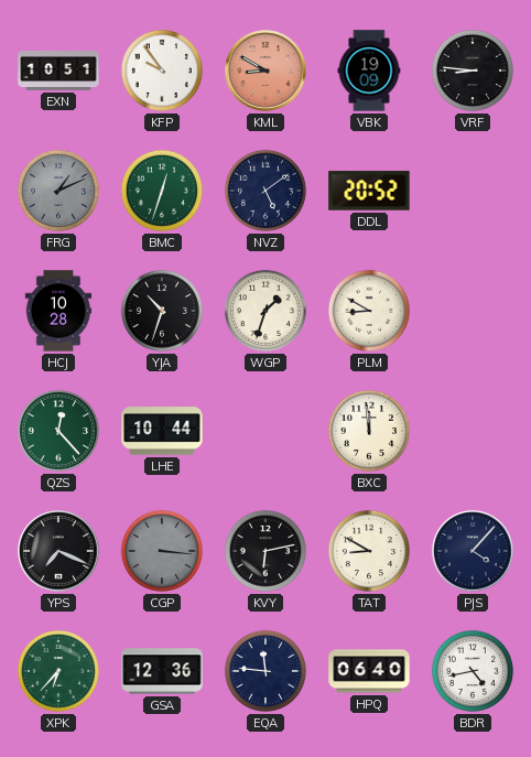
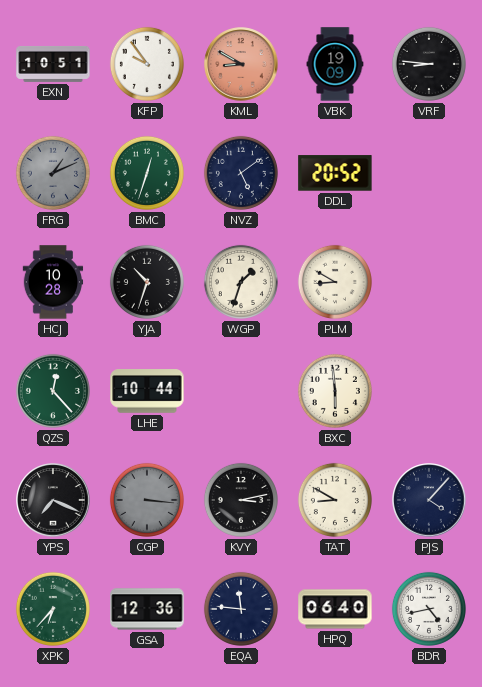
BXC: 11:59 -> 5:59
KVY: 6:13 -> 3:13
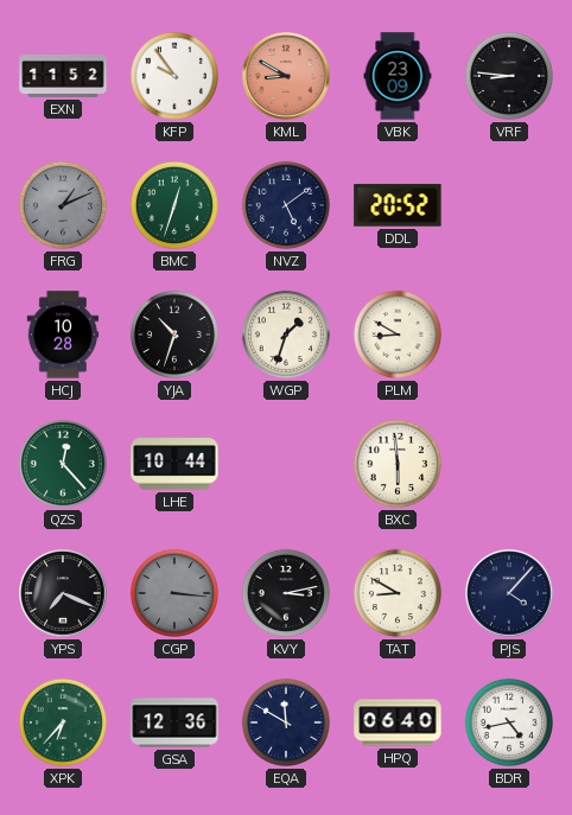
EXN: 10:51 -> 11:52
VBK: 19:09 -> 23:09
EQA: 11:46 -> 11:50
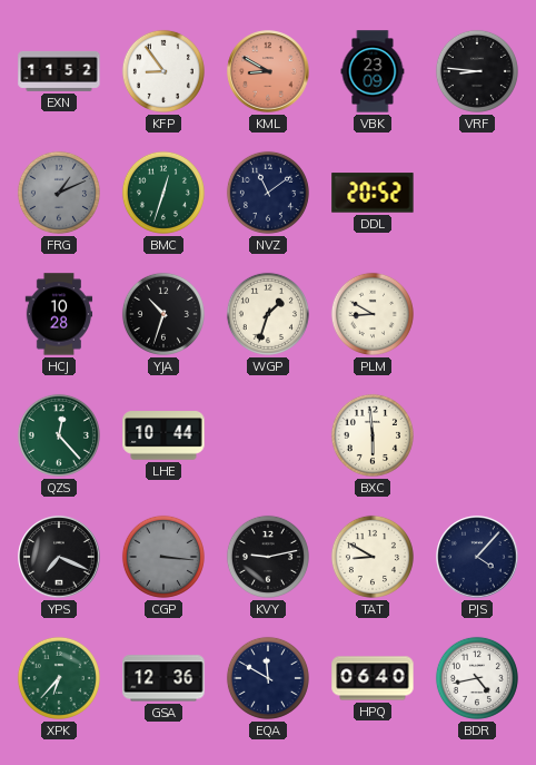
KFP: 9:54 -> 8:54
NVZ: 5:09 -> 11:09
KVY: 3:13 -> 9:13
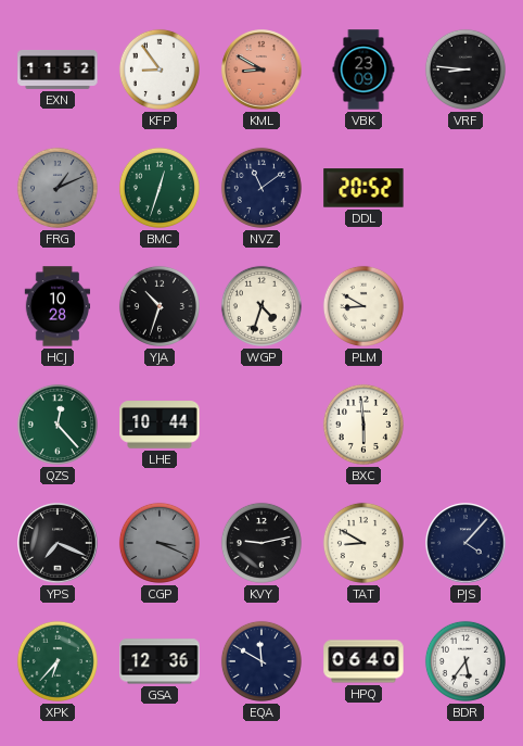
WGP: 1:33 -> 4:33
CGP: 3:16 -> 3:19
BDR: 4:43 -> 5:36
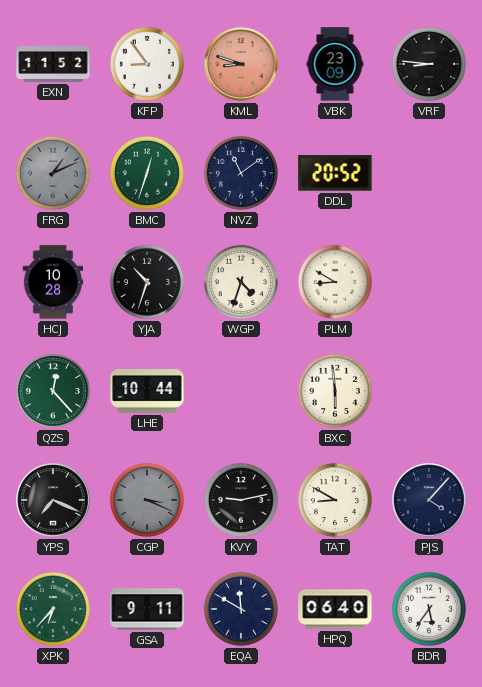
KML: 8:50 -> 8:48
GSA: 12:36 -> 9:11
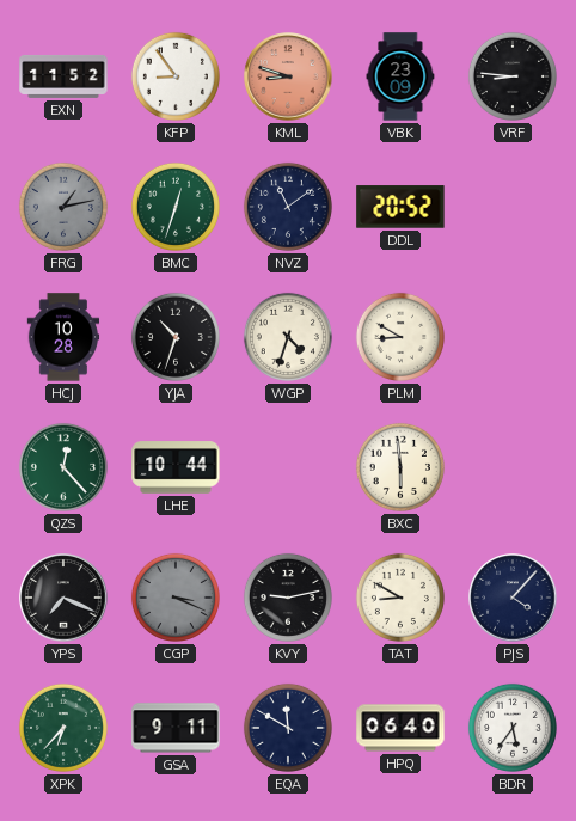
FRG: 1:11 -> 1:13
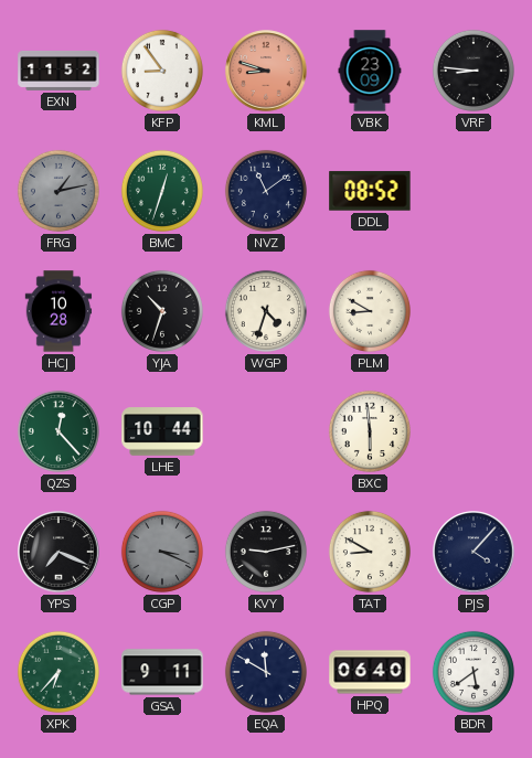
DDL: 20:52 -> 08:52
BDR: 5:36 -> 5:39
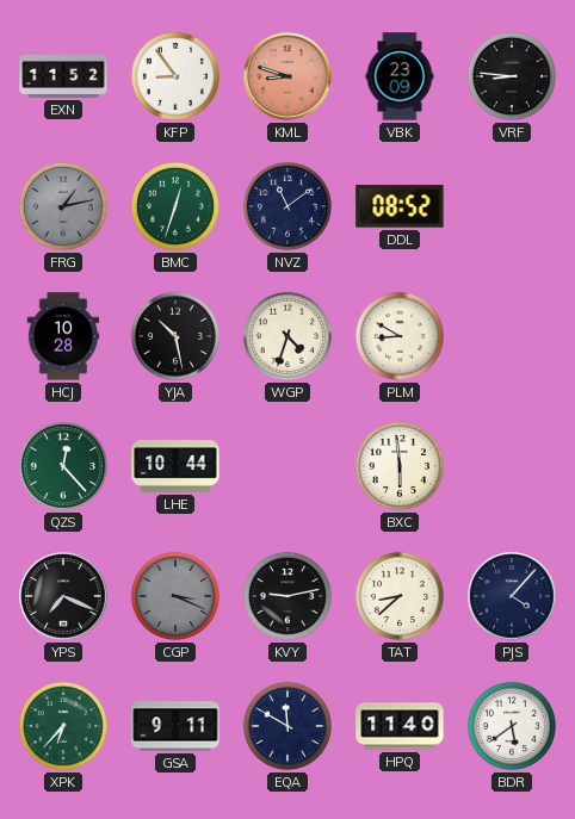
YJA: 10:33 -> 10:28
TAT: 8:50 -> 8:38
HPQ: 06:40 -> 11:40
